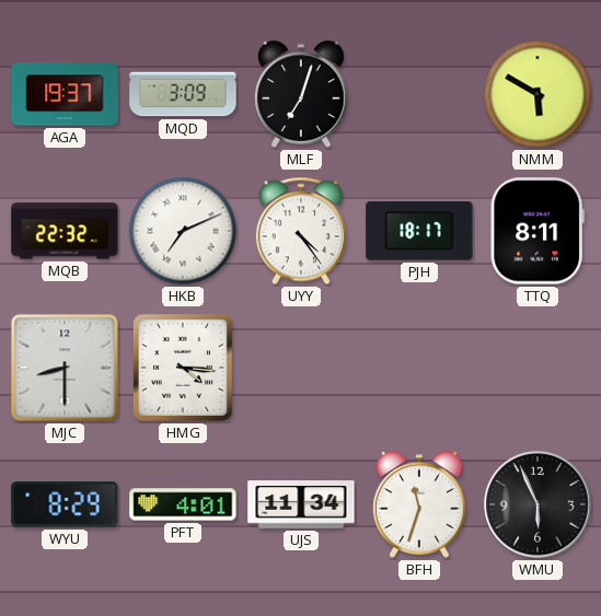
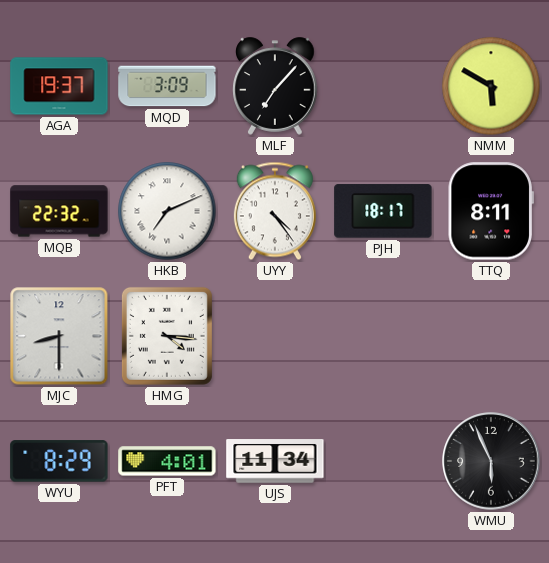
MLF: 7:03 -> 7:07
BFH: 11:33 -> none
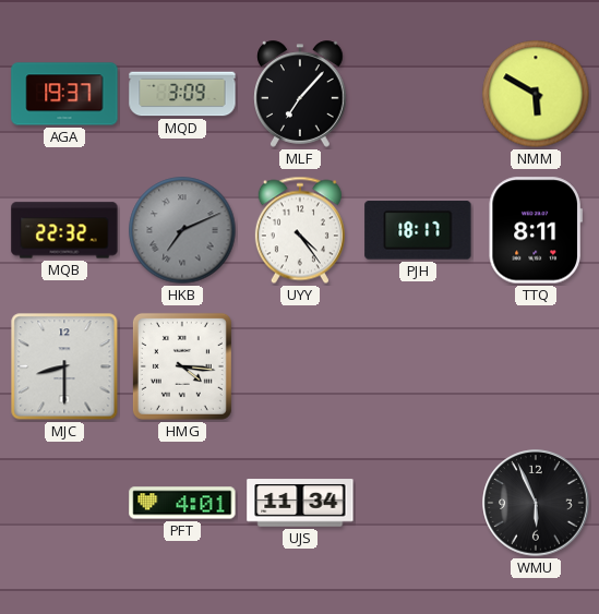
HKB dial: white -> grey
WYU: 8:29 -> none
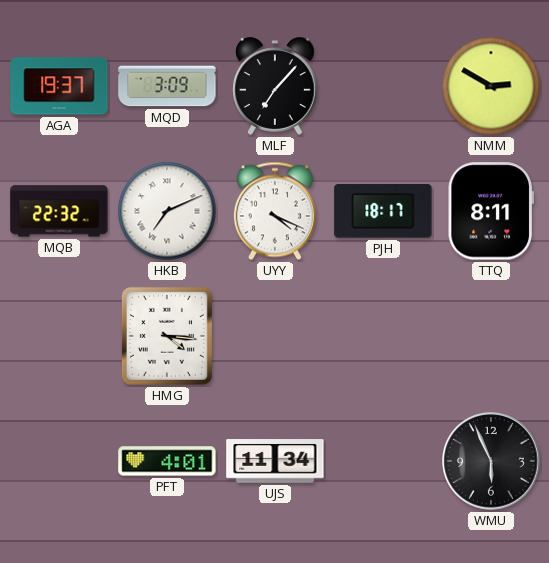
NMM: 5:50 -> 2:50
HKB dial: grey -> white
UYY: 4:24 -> 4:19
MJC: 8:30 -> none
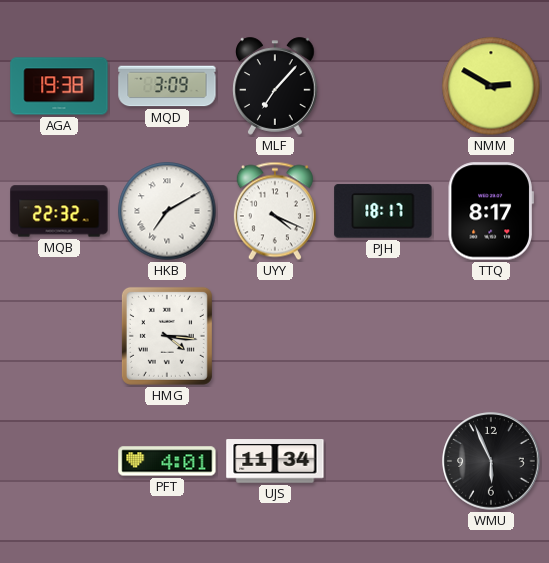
AGA: 19:37 -> 19:38
HKB: 7:11 -> 7:10
TTQ: 8:11 -> 8:17
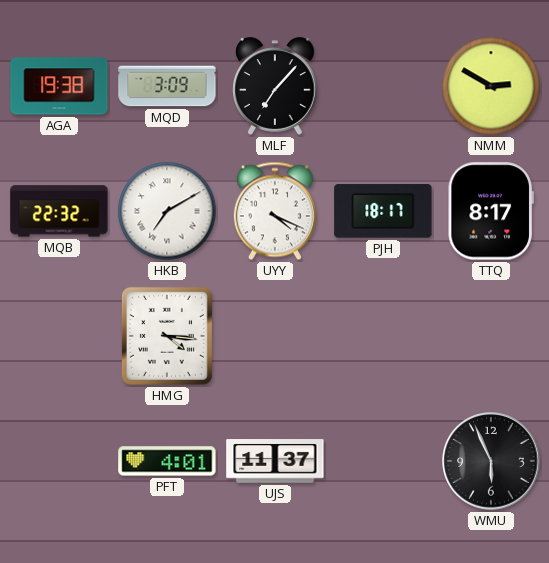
UJS: 11:34 -> 11:37
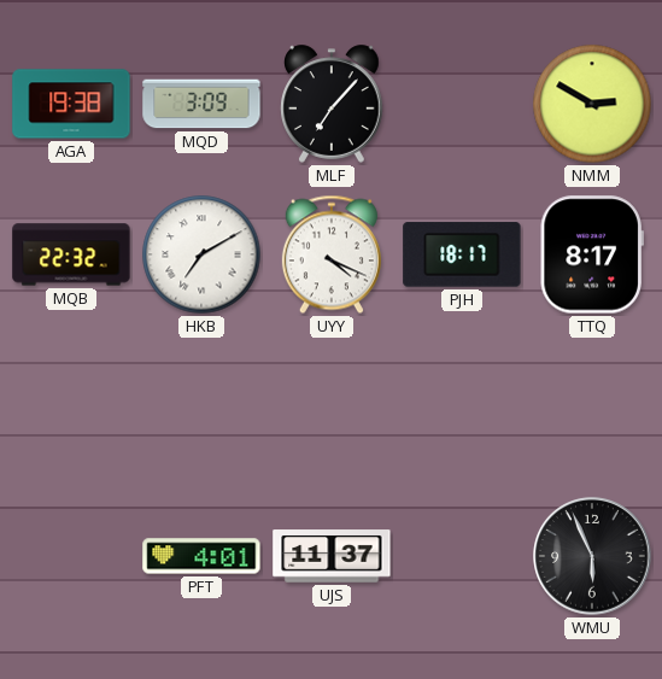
HMG: 4:16 -> none
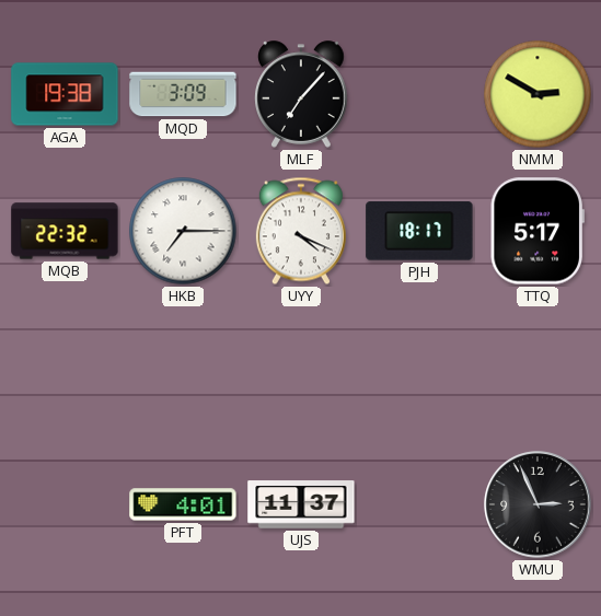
HKB: 7:10 -> 7:15
TTQ: 8:17 -> 5:17
WMU: 5:56 -> 2:56
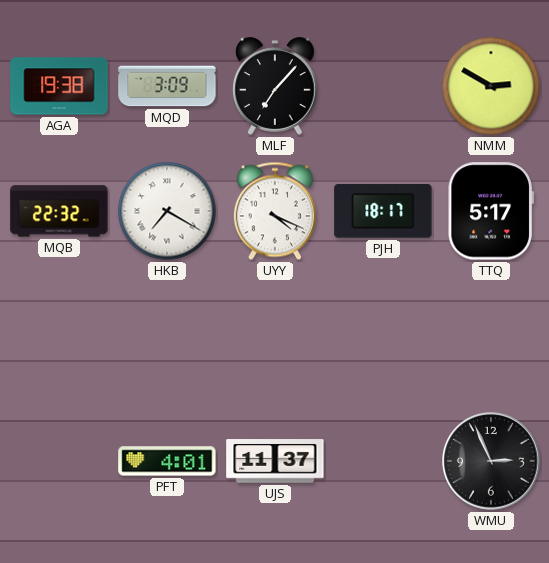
HKB: 7:15 -> 7:20
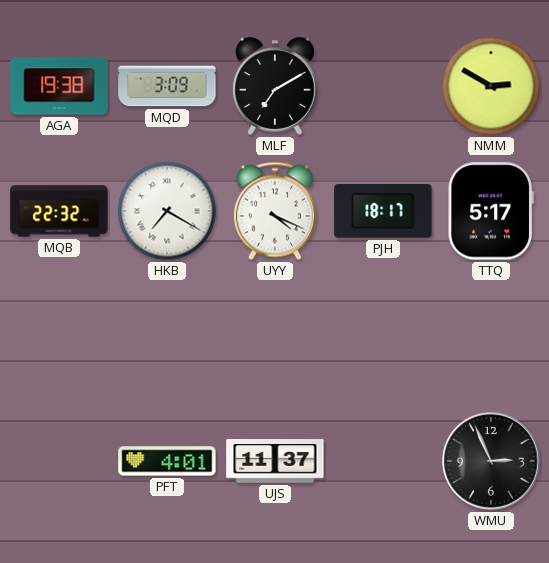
MLF: 7:07 -> 7:10
